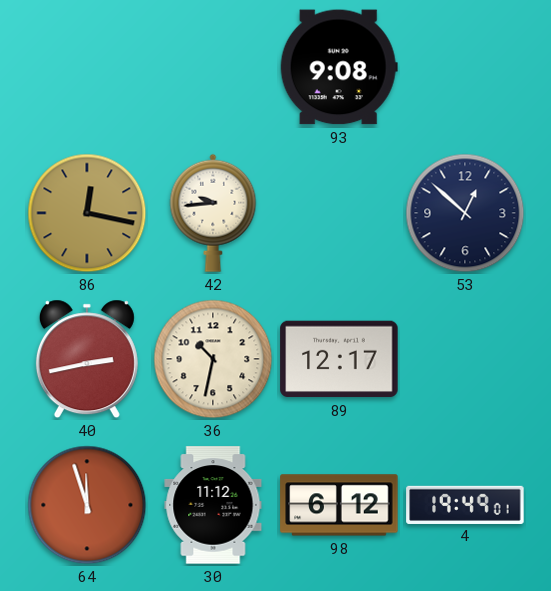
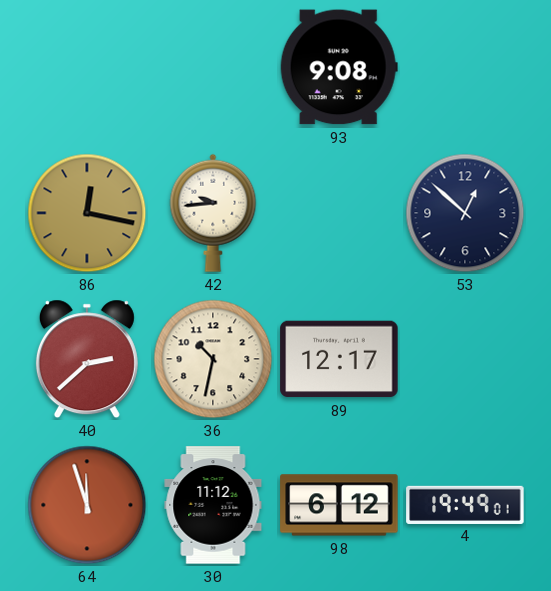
40: 2:43 -> 2:38
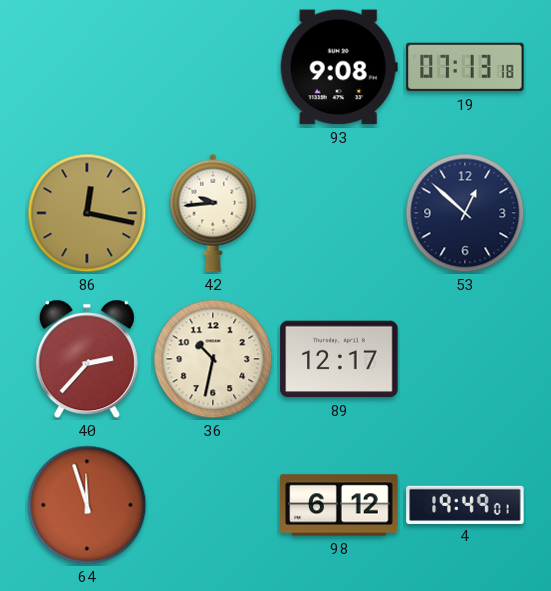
19: none -> 07:13
40: 2:38 -> 2:37
30: 11:12 -> none
